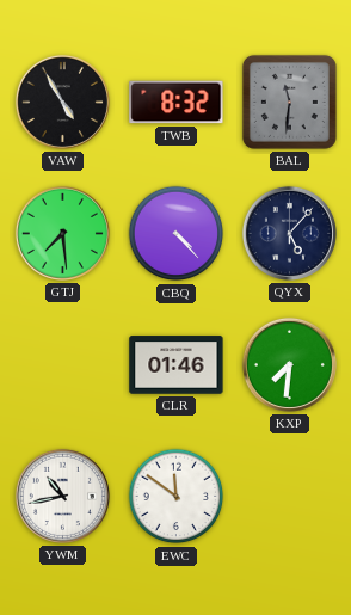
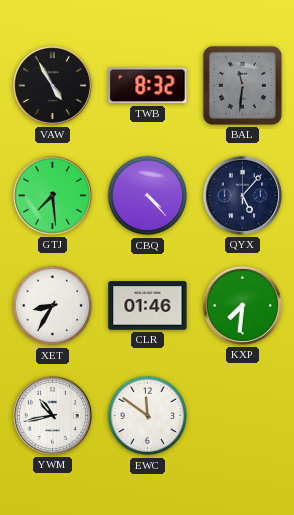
XET: none -> 8:35
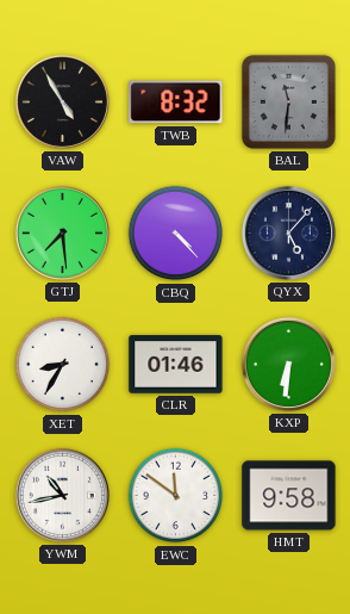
KXP: 7:31 -> 6:31
HMT: none -> 9:58
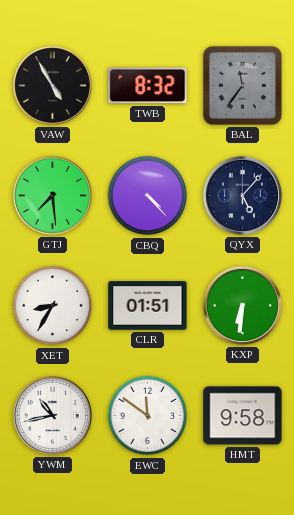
BAL: 11:31 -> 11:36
CLR: 01:46 -> 01:51
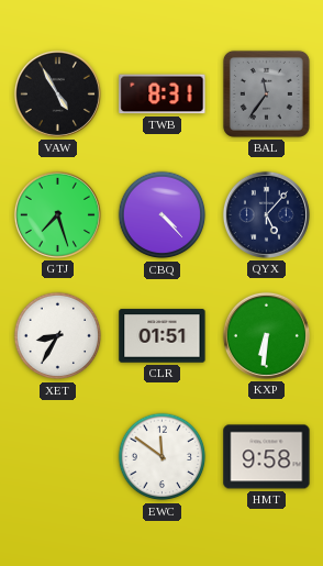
TWB: 8:32 -> 8:31
GTJ: 7:29 -> 7:27
YWM: 10:43 -> none
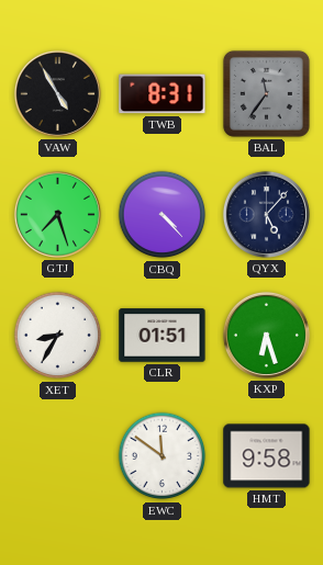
KXP: 6:31 -> 6:27
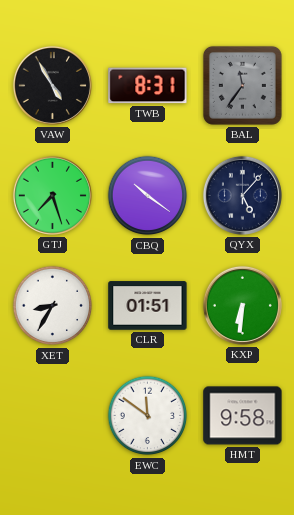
CBQ: 4:23 -> 10:21
KXP: 6:27 -> 6:31
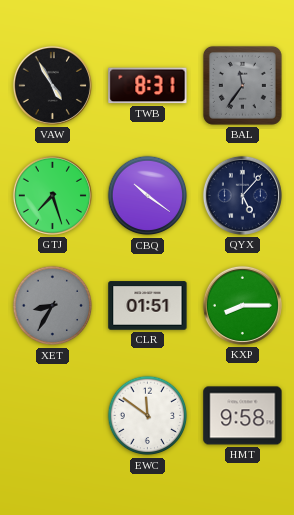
XET dial: white -> grey
KXP: 6:31 -> 8:15
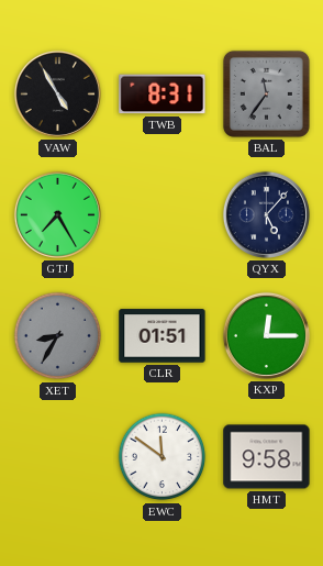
GTJ: 7:27 -> 7:25
CBQ: 10:21 -> none
KXP: 8:15 -> 12:15
